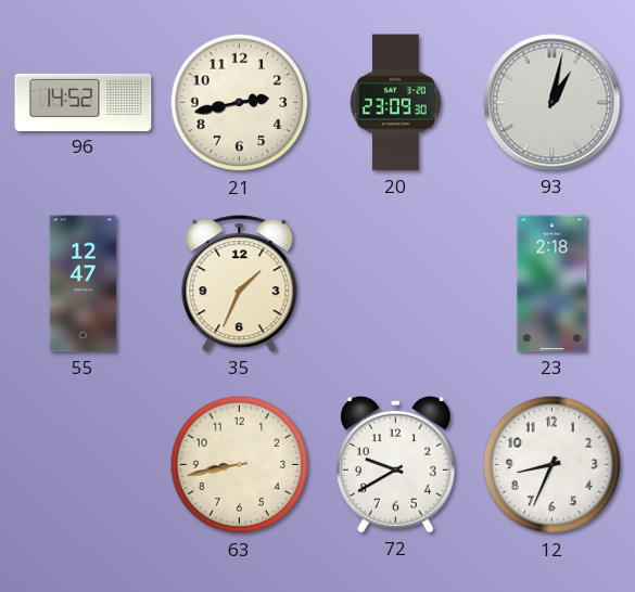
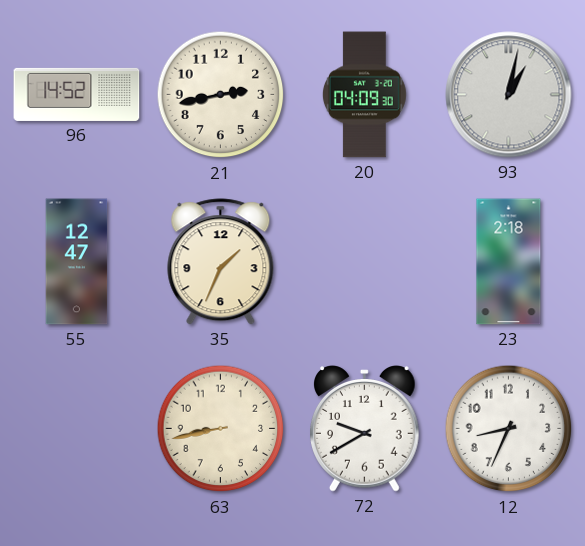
20: 23:09 -> 04:09
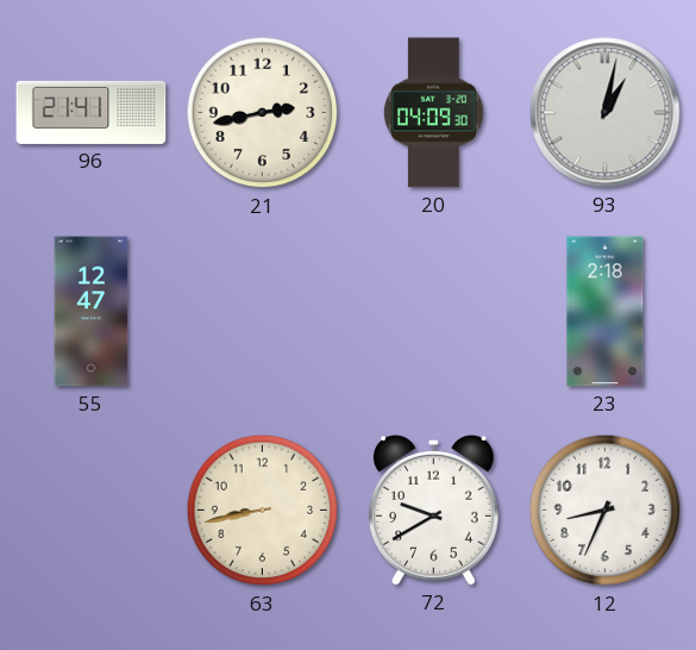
96: 14:52 -> 21:41
35: 1:34 -> none
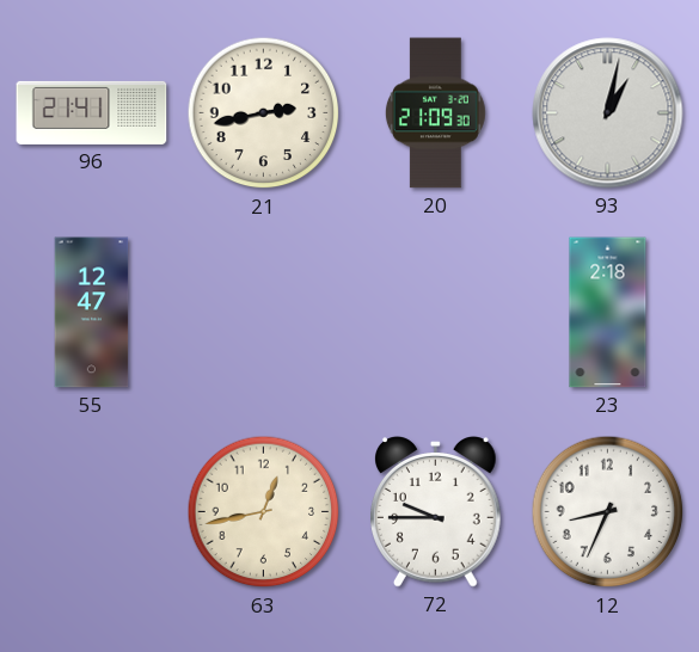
20: 04:09 -> 21:09
63: 8:43 -> 12:43
72: 9:40 -> 9:45
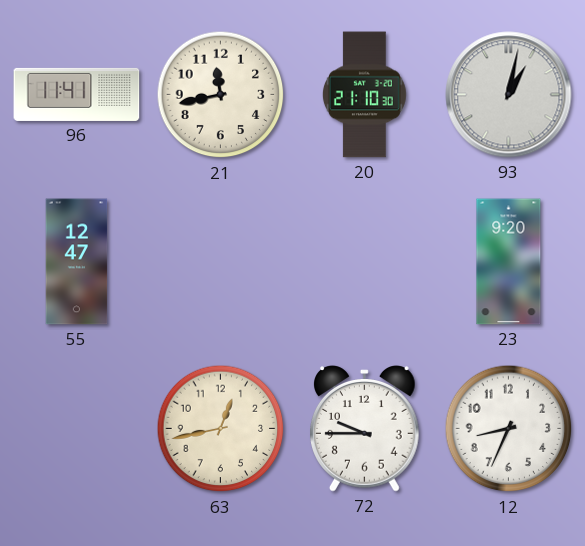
96: 21:41 -> 11:41
21: 2:43 -> 11:43
20: 21:09 -> 21:10
23: 2:18 -> 9:20
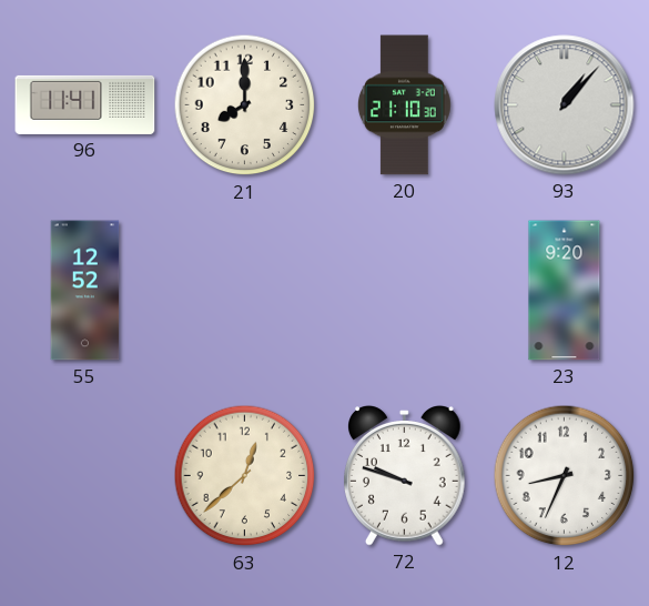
21: 11:43 -> 8:00
93: 1:02 -> 1:07
55: 12:47 -> 12:52
63: 12:43 -> 12:38
72: 9:45 -> 9:48
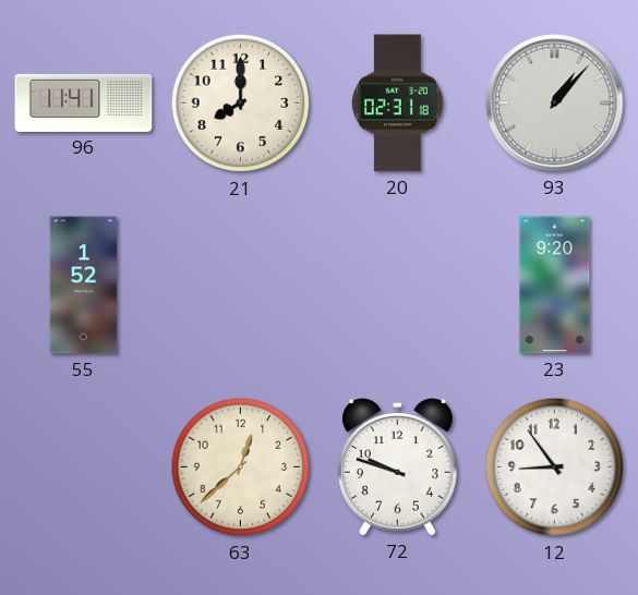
20: 21:10 -> 02:31
55: 12:52 -> 1:52
12: 8:34 -> 8:54
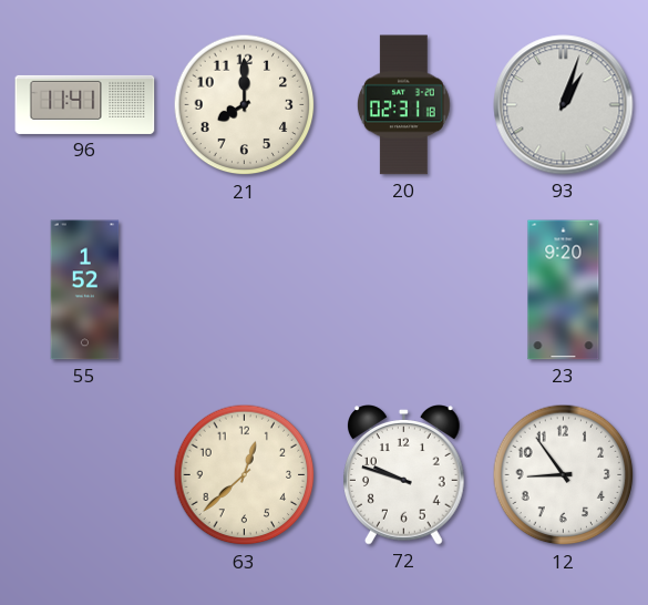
93: 1:07 -> 1:03
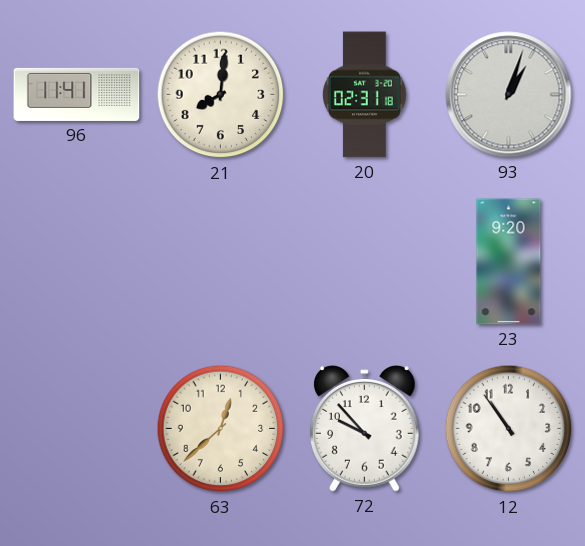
21: 8:00 -> 8:01
55: 1:52 -> none
72: 9:48 -> 9:53
12: 8:54 -> 10:54
